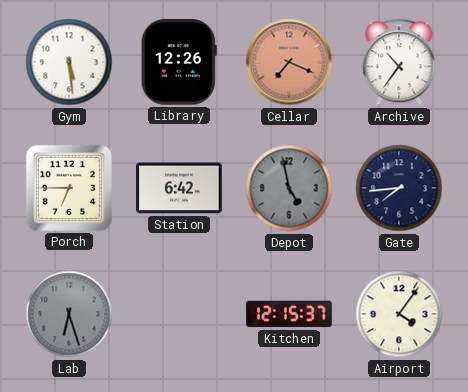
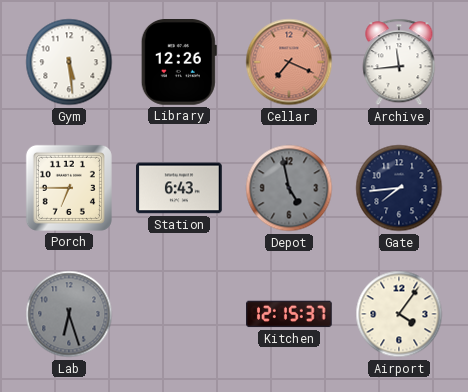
Archive: 10:36 -> 11:44
Station: 6:42 -> 6:43
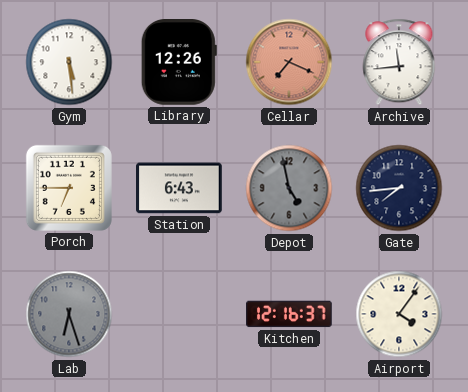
Kitchen: 12:15 -> 12:16
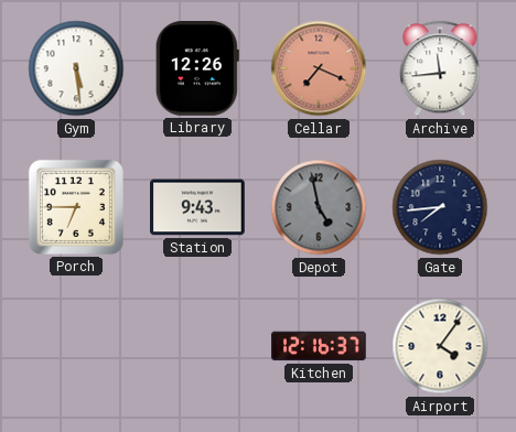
Station: 6:43 -> 9:43
Lab: 6:27 -> none
